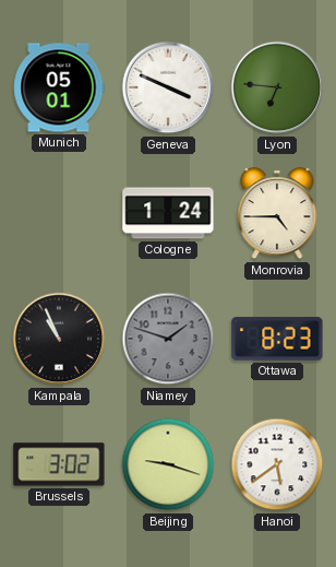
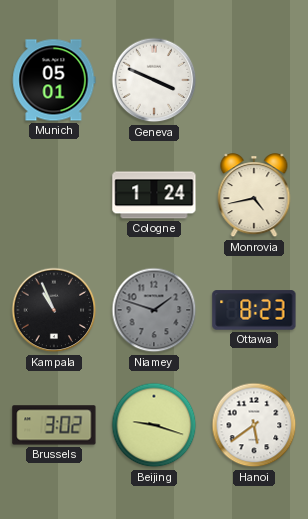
Lyon: 6:46 -> none
Monrovia: 4:45 -> 4:43
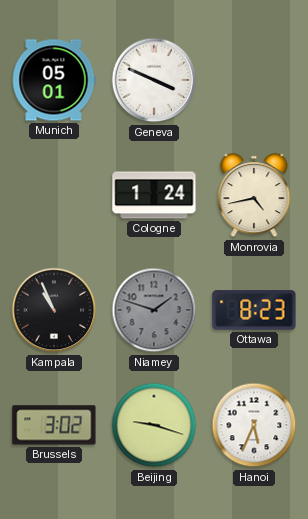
Hanoi: 5:39 -> 5:34
